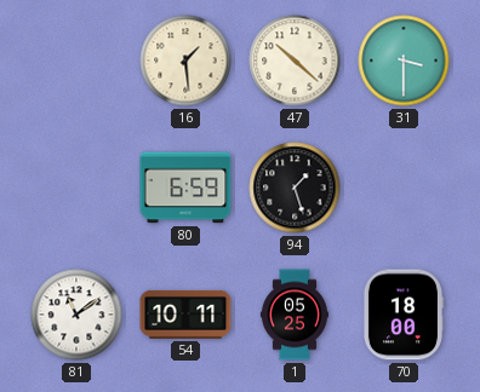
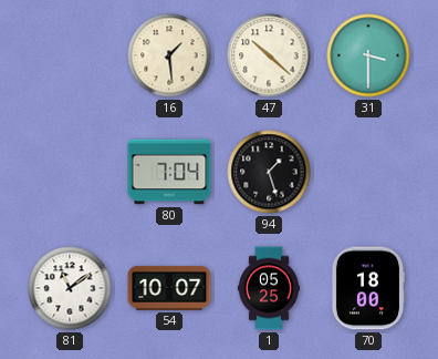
80: 6:59 -> 7:04
54: 10:11 -> 10:07
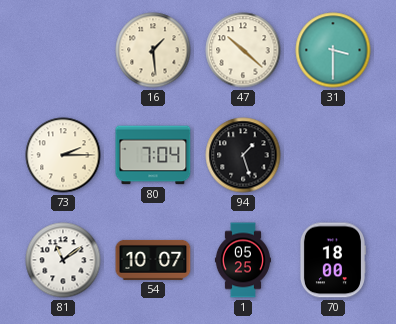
73: none -> 2:15
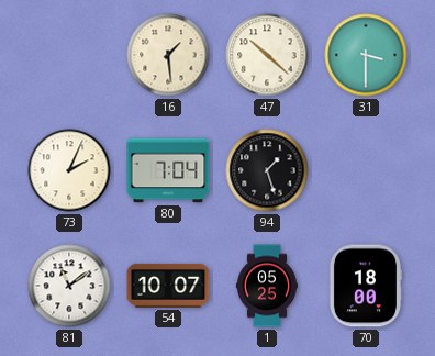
73: 2:15 -> 2:04
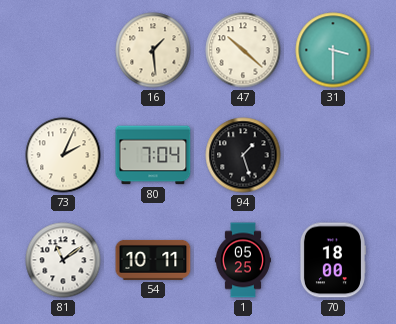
54: 10:07 -> 10:11
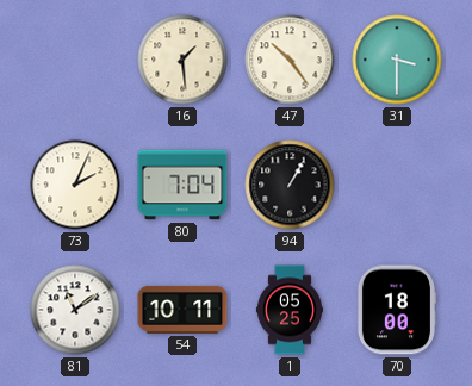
47: 10:22 -> 10:24
94: 1:27 -> 1:05
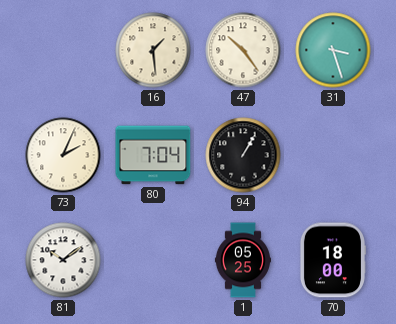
31: 3:30 -> 3:27
81: 11:09 -> 10:09
54: 10:11 -> none
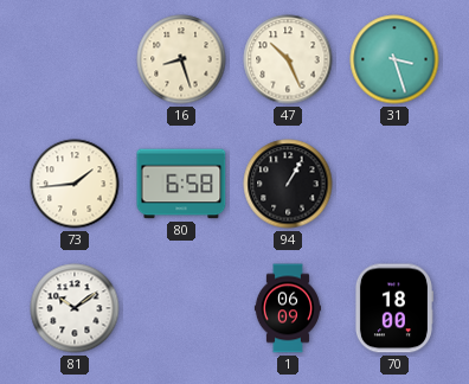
16: 1:29 -> 8:27
47: 10:24 -> 10:26
73: 2:04 -> 1:44
80: 7:04 -> 6:58
1: 05:25 -> 06:09
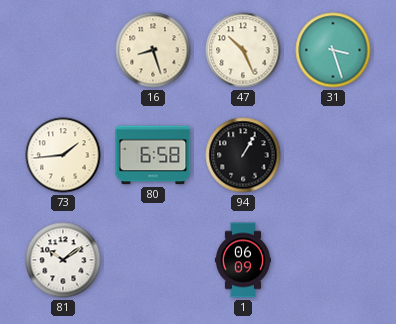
70: 18:00 -> none
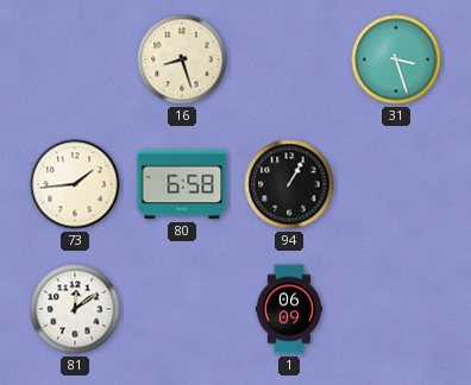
47: 10:26 -> none
81: 10:09 -> 12:09
